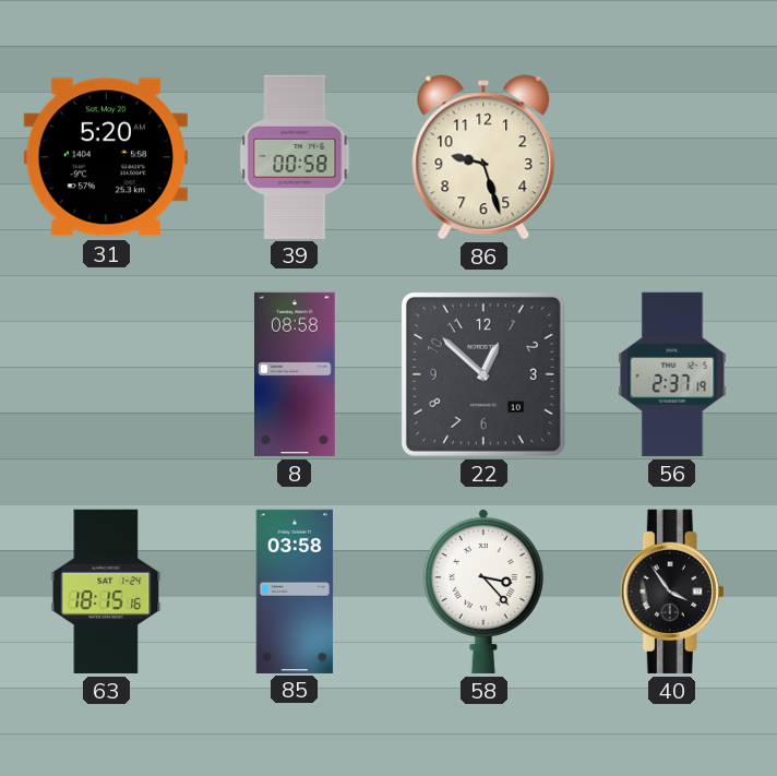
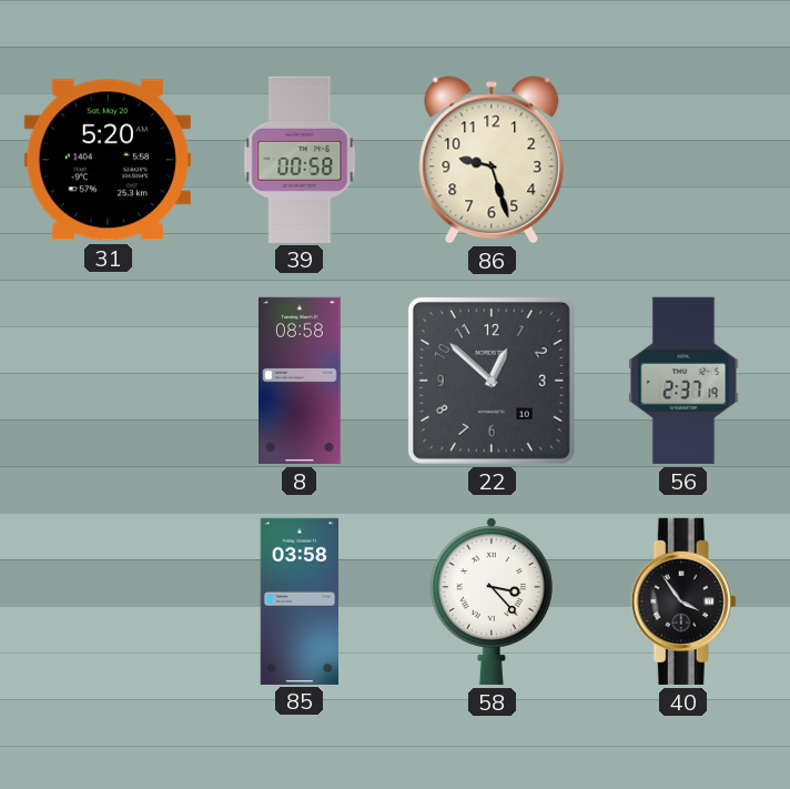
63: 18:15 -> none
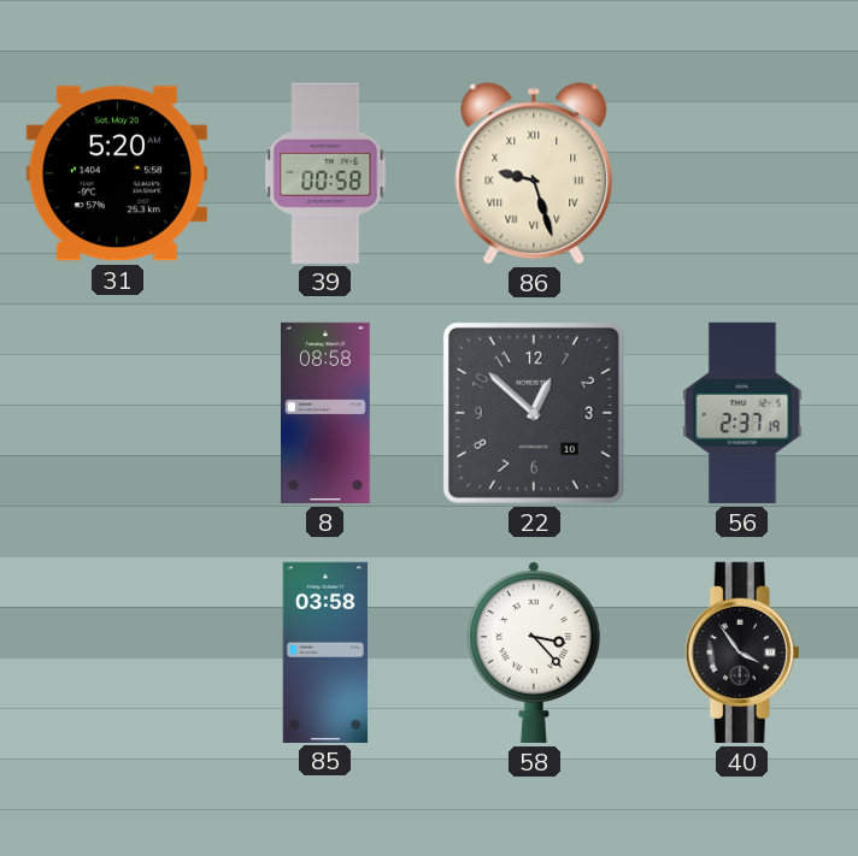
86 numerals: Arabic -> Roman
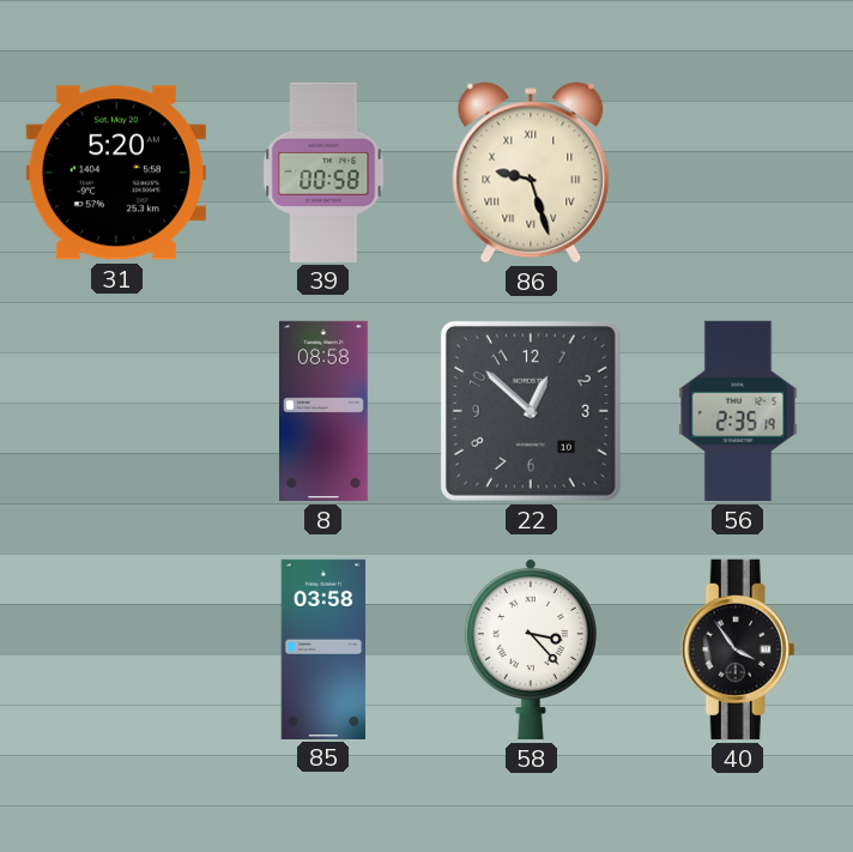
56: 2:37 -> 2:35
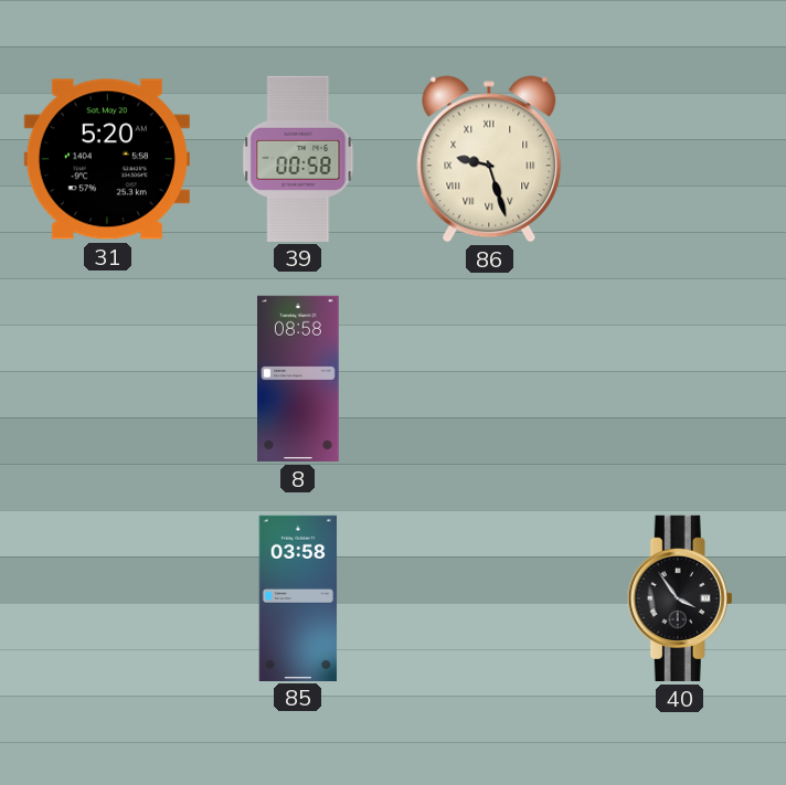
22: 12:52 -> none
56: 2:35 -> none
58: 3:23 -> none
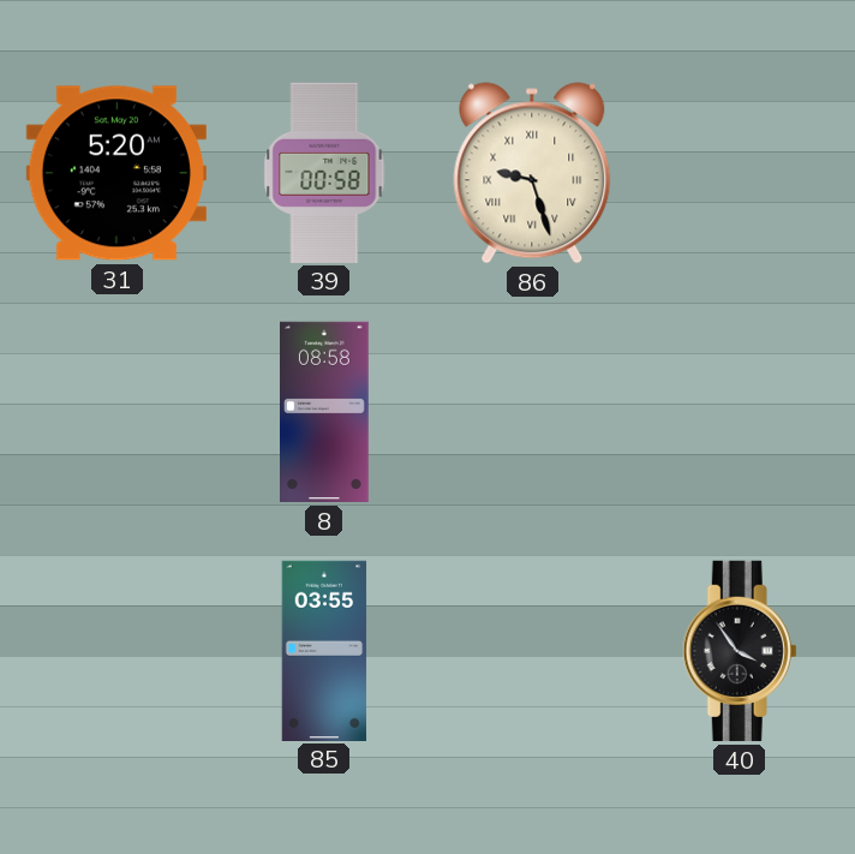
85: 03:58 -> 03:55
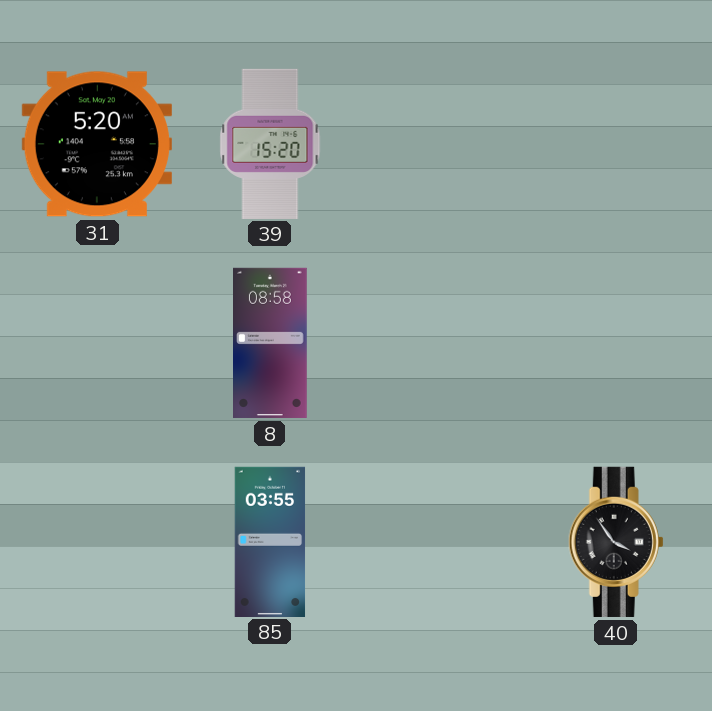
39: 00:58 -> 15:20
86: 9:27 -> none
